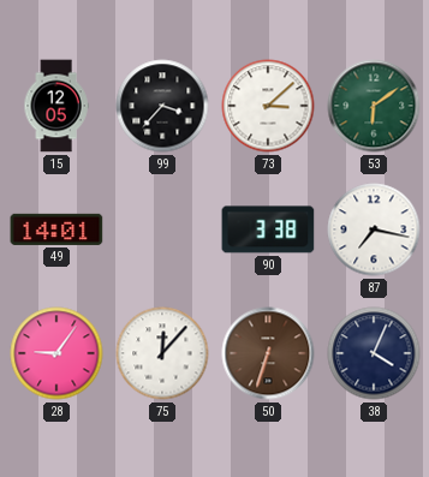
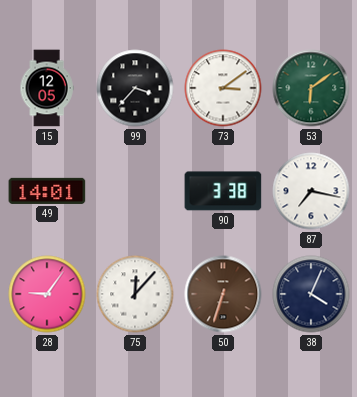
73: 3:08 -> 3:09
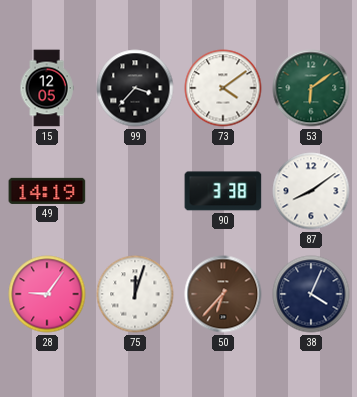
73: 3:09 -> 4:09
49: 14:01 -> 14:19
87: 7:17 -> 8:09
75: 12:07 -> 12:03
50: 6:33 -> 6:37
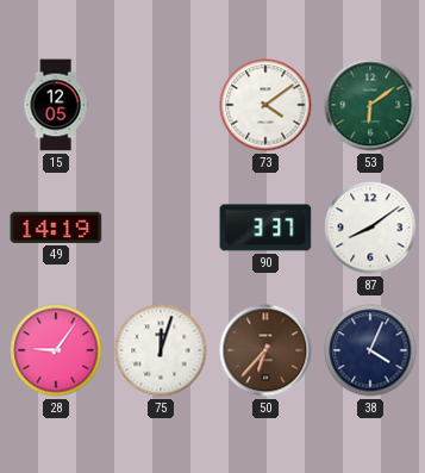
99: 3:37 -> none
90: 3:38 -> 3:37
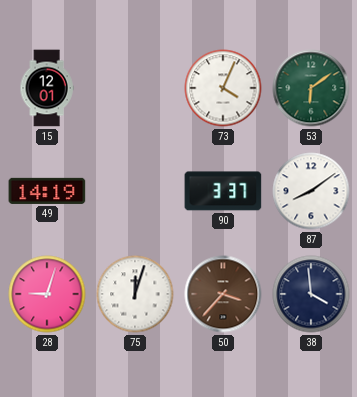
15: 12:05 -> 12:01
73: 4:09 -> 4:04
28: 9:06 -> 9:03
50: 6:37 -> 3:37
38: 4:04 -> 3:59
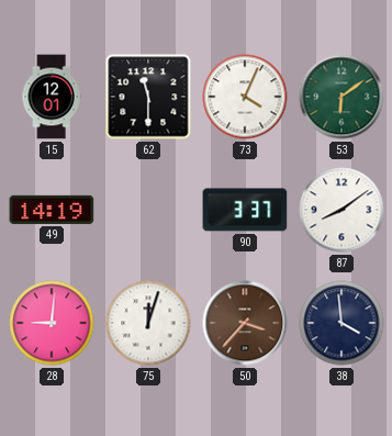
62: none -> 11:30
28: 9:03 -> 9:01
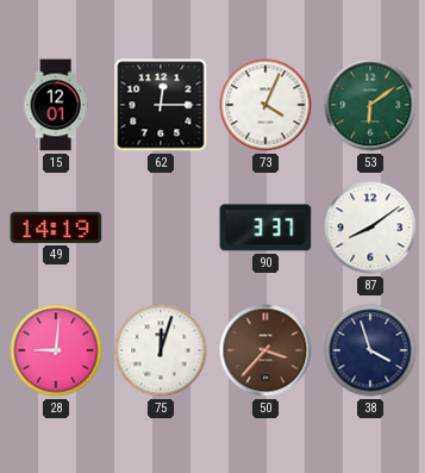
62: 11:30 -> 12:15
38: 3:59 -> 3:57
